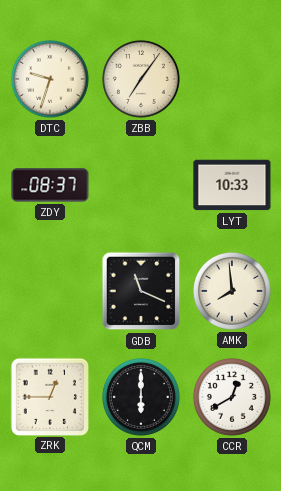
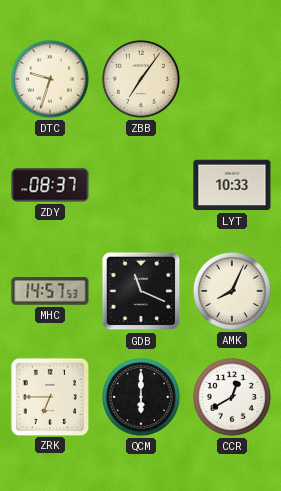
MHC: none -> 14:57
AMK: 7:59 -> 8:04
ZRK: 12:45 -> 6:45
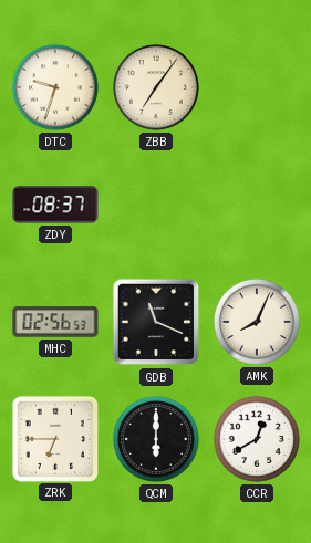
LYT: 10:33 -> none
MHC: 14:57 -> 02:56
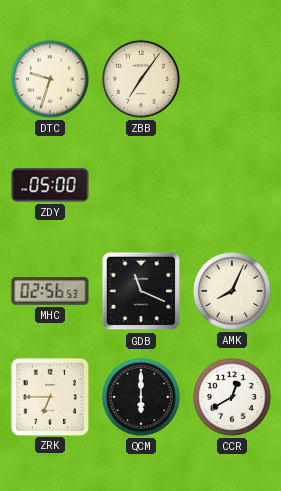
ZDY: 08:37 -> 05:00
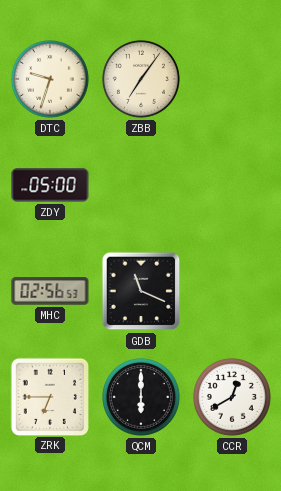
AMK: 8:04 -> none
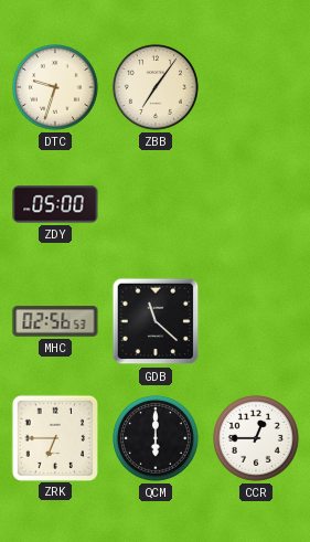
GDB: 11:19 -> 11:22
CCR: 12:40 -> 12:45
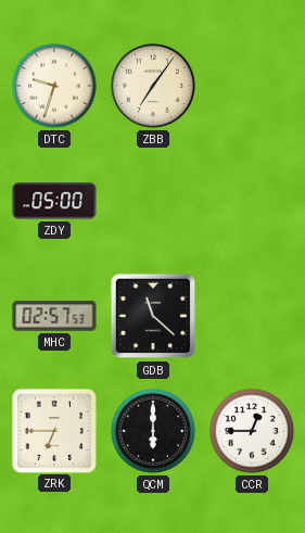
MHC: 02:56 -> 02:57
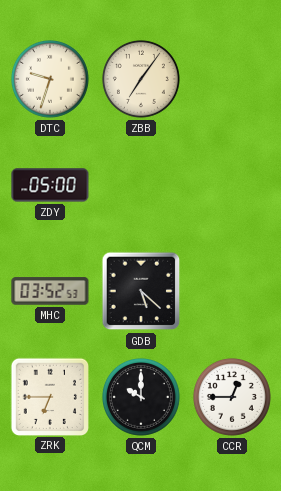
MHC: 02:57 -> 03:52
GDB: 11:22 -> 5:22
QCM: 6:00 -> 10:00
